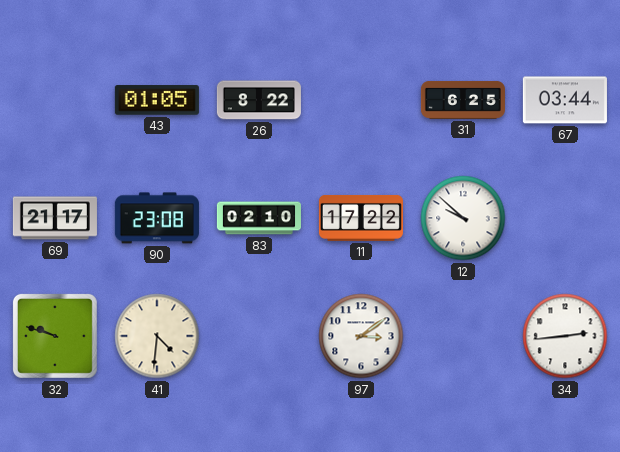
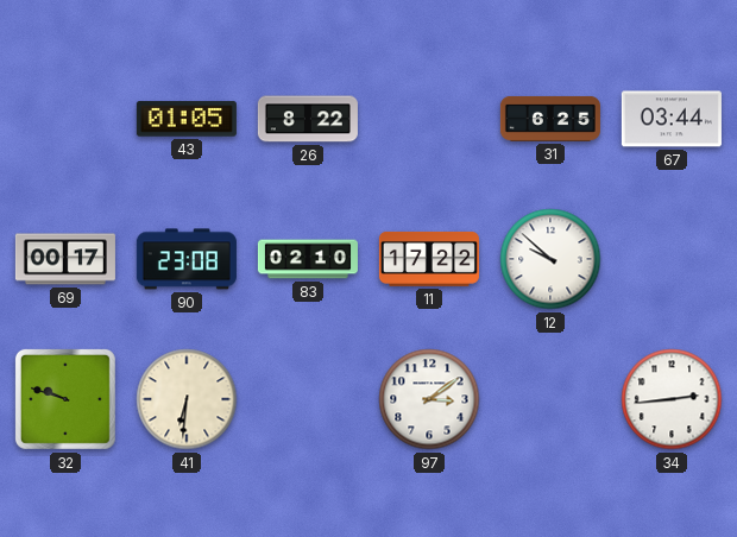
69: 21:17 -> 00:17
41: 4:31 -> 6:31
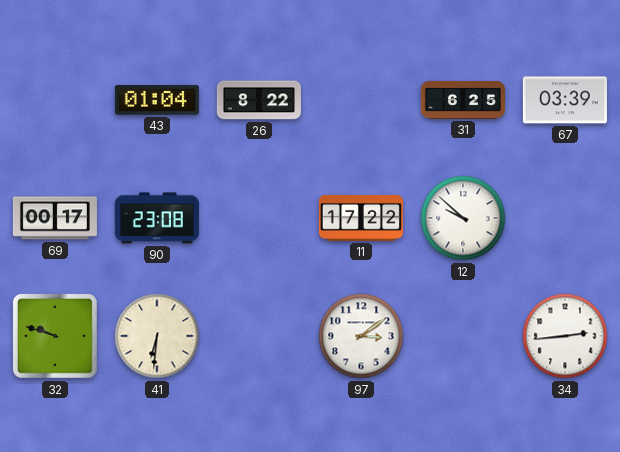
43: 01:05 -> 01:04
67: 03:44 -> 03:39
83: 02:10 -> none
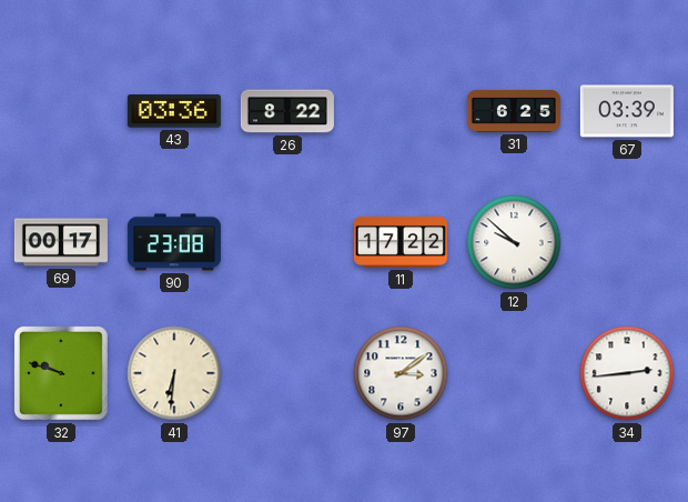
43: 01:04 -> 03:36
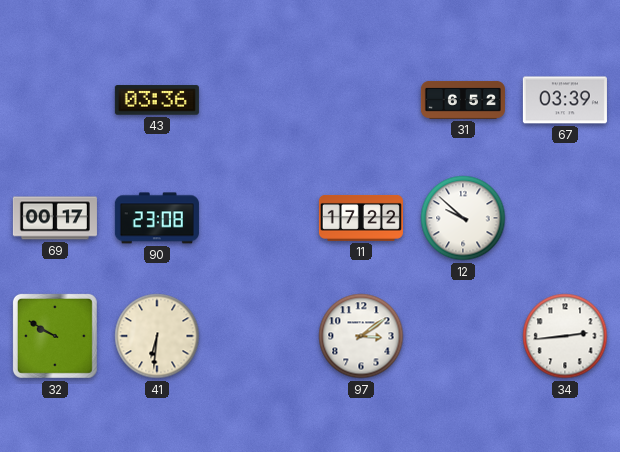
26: 8:22 -> none
31: 6:25 -> 6:52
32: 9:48 -> 9:50
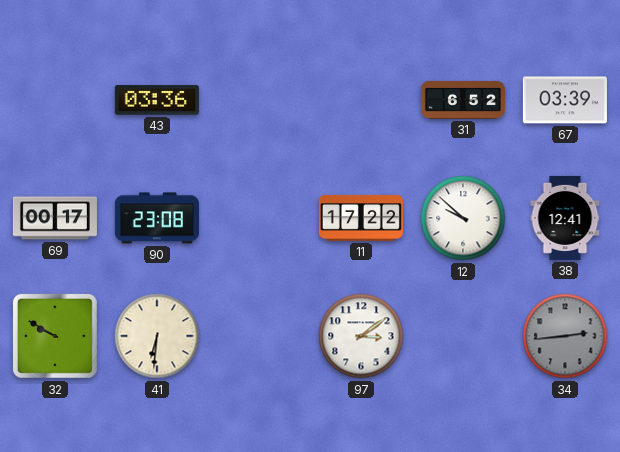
38: none -> 12:41
34 dial: white -> grey
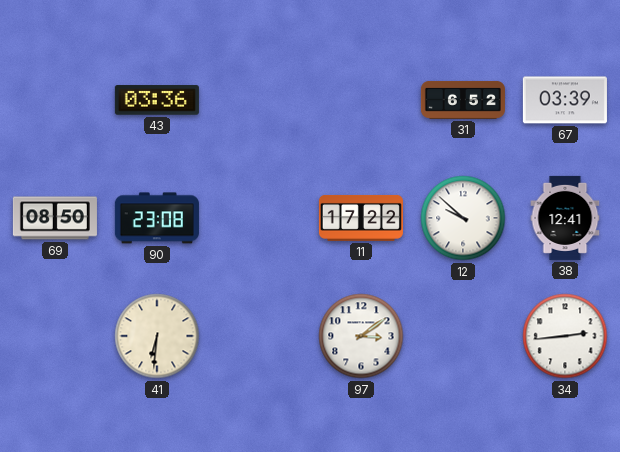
69: 00:17 -> 08:50
32: 9:50 -> none
34 dial: grey -> white
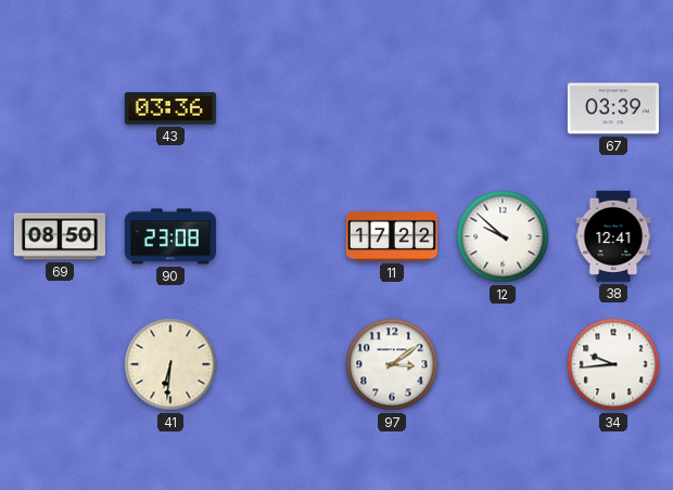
31: 6:52 -> none
34: 2:44 -> 9:44
